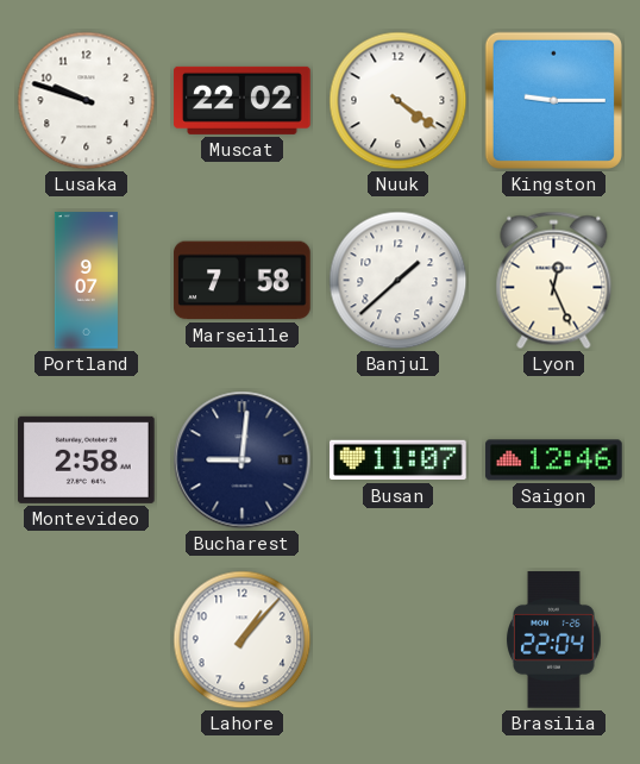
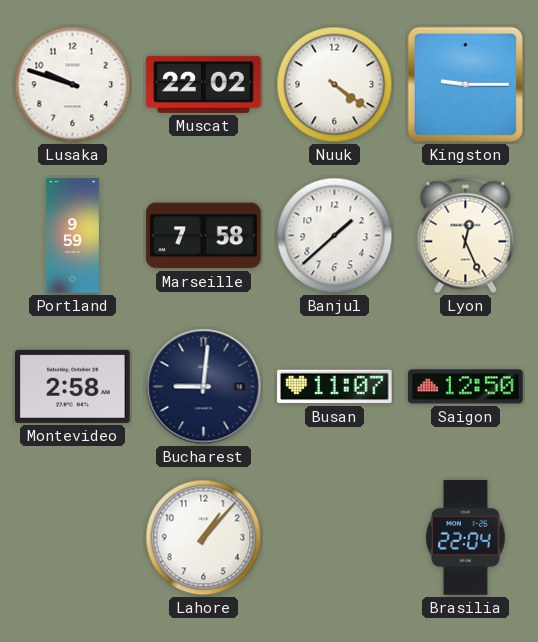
Portland: 9:07 -> 9:59
Saigon: 12:46 -> 12:50
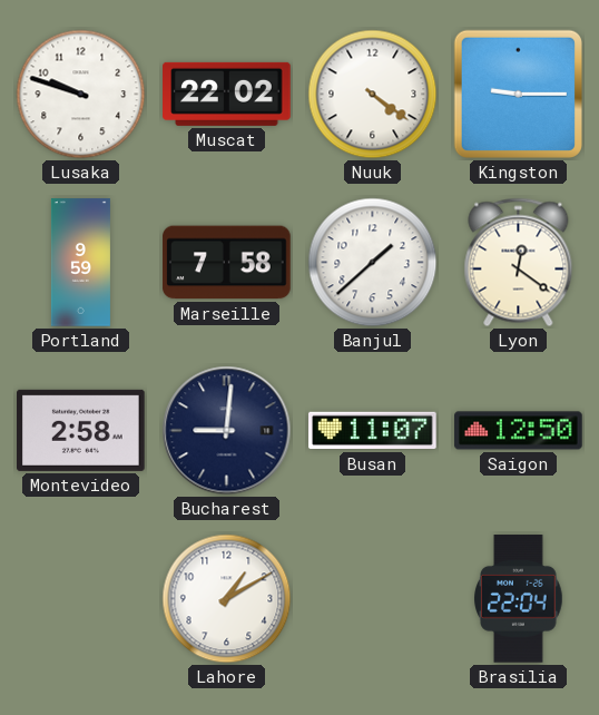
Lyon: 12:26 -> 12:21
Lahore: 1:07 -> 1:10
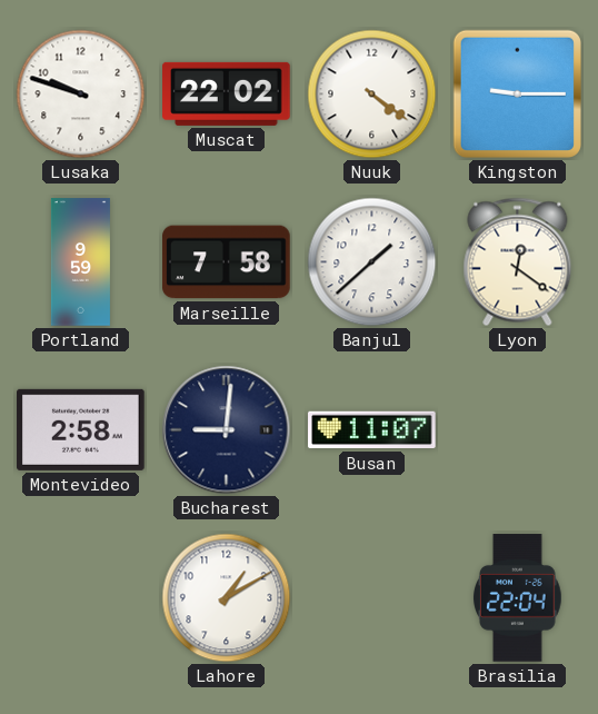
Saigon: 12:50 -> none
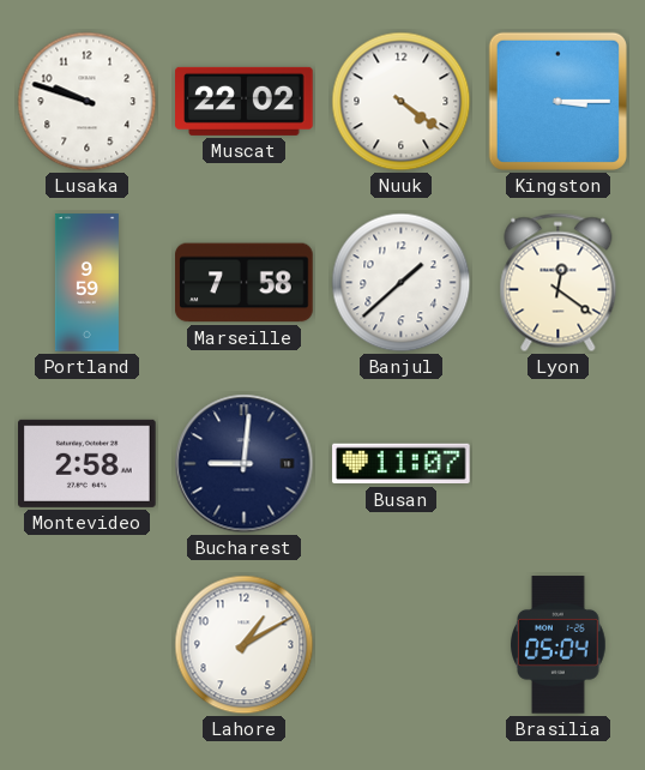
Kingston: 9:15 -> 3:15
Brasilia: 22:04 -> 05:04
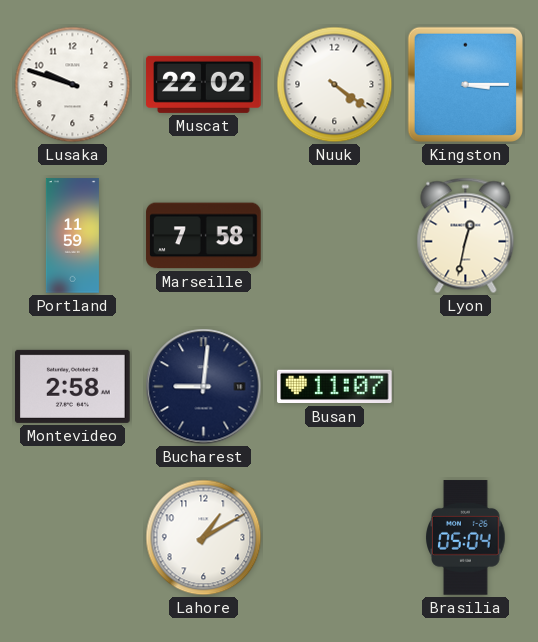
Portland: 9:59 -> 11:59
Banjul: 1:38 -> none
Lyon: 12:21 -> 12:32
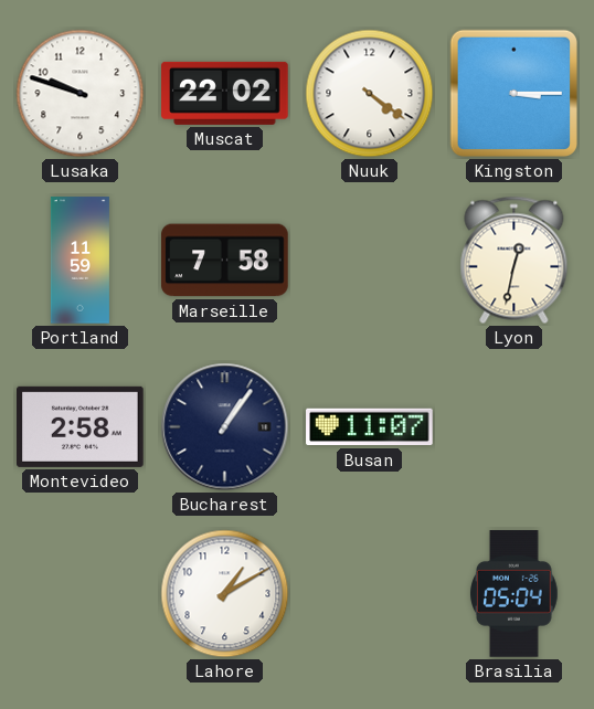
Bucharest: 9:01 -> 1:06
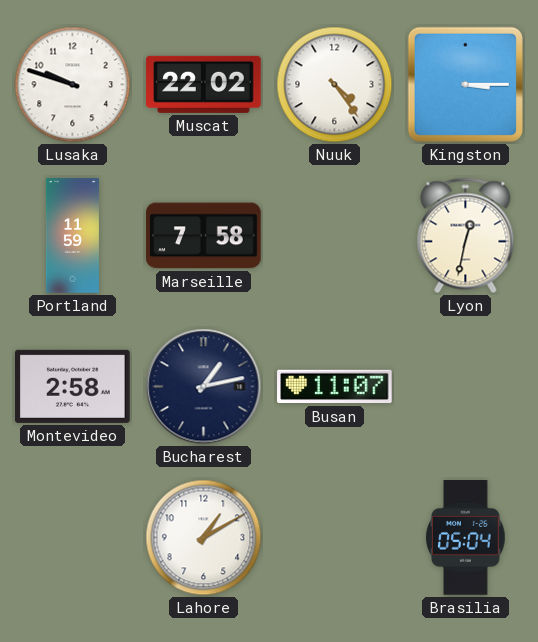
Nuuk: 4:21 -> 4:24
Bucharest: 1:06 -> 1:13
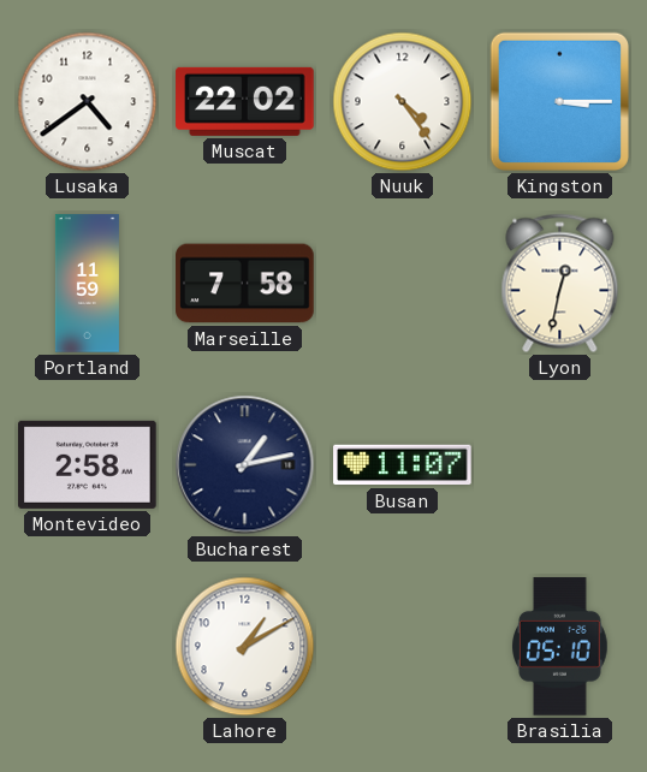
Lusaka: 9:48 -> 4:39
Brasilia: 05:04 -> 05:10
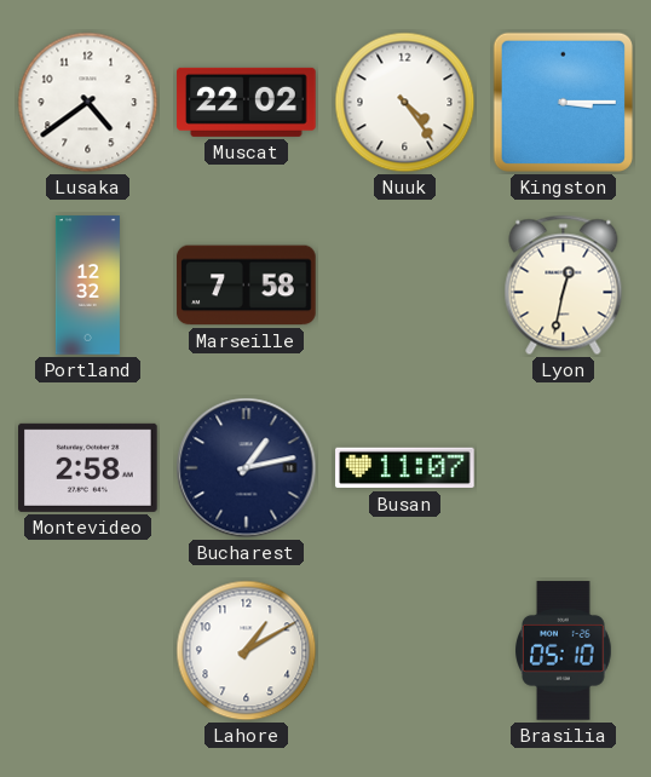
Portland: 11:59 -> 12:32
